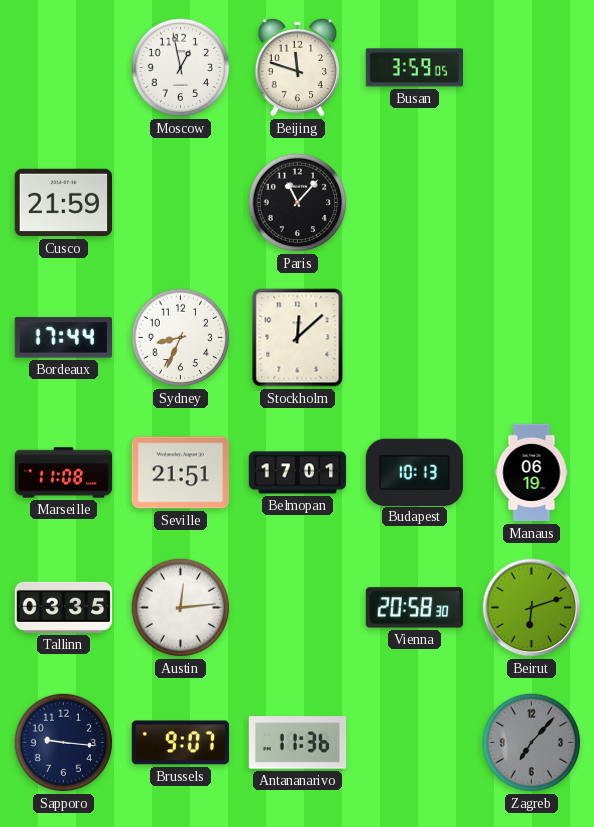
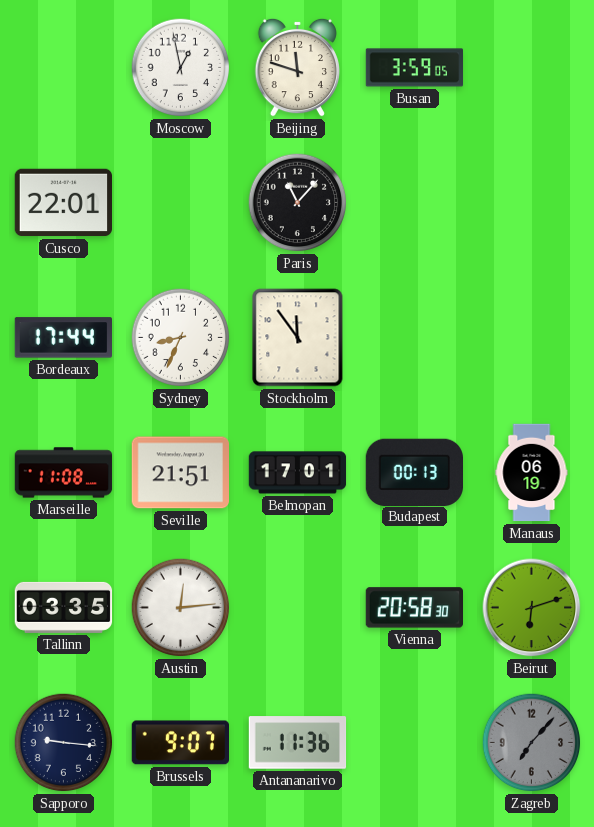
Cusco: 21:59 -> 22:01
Stockholm: 12:08 -> 11:54
Budapest: 10:13 -> 00:13
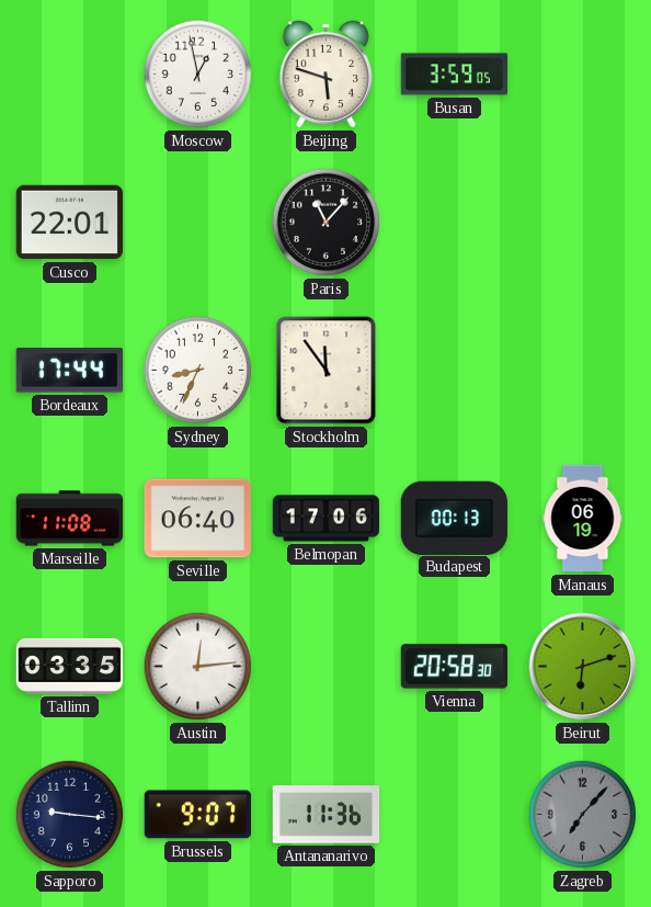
Beijing: 11:48 -> 5:48
Seville: 21:51 -> 06:40
Belmopan: 17:01 -> 17:06
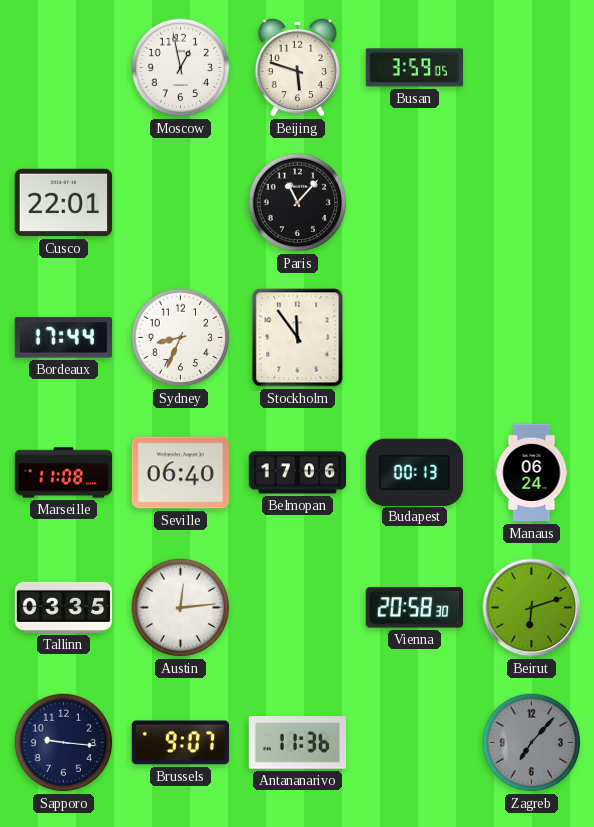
Manaus: 06:19 -> 06:24
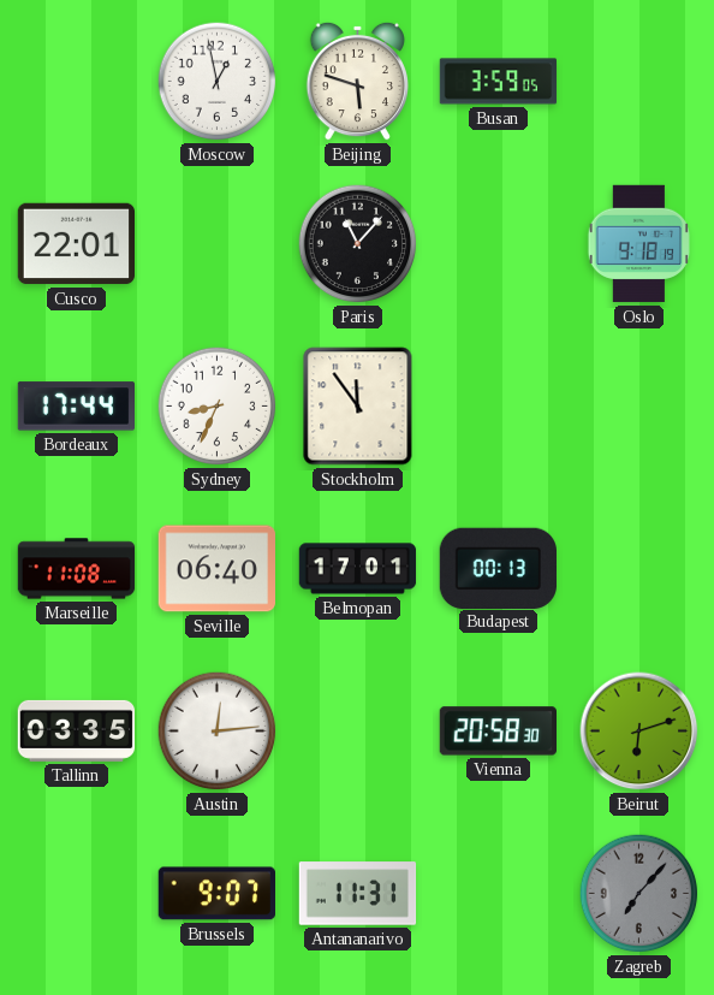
Oslo: none -> 9:18
Belmopan: 17:06 -> 17:01
Manaus: 06:24 -> none
Sapporo: 9:16 -> none
Antananarivo: 11:36 -> 11:31
